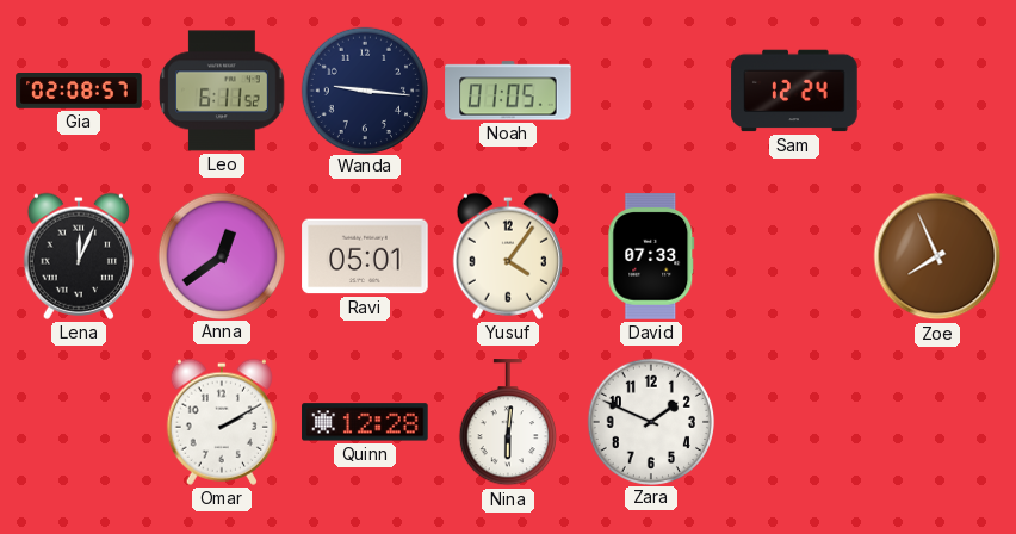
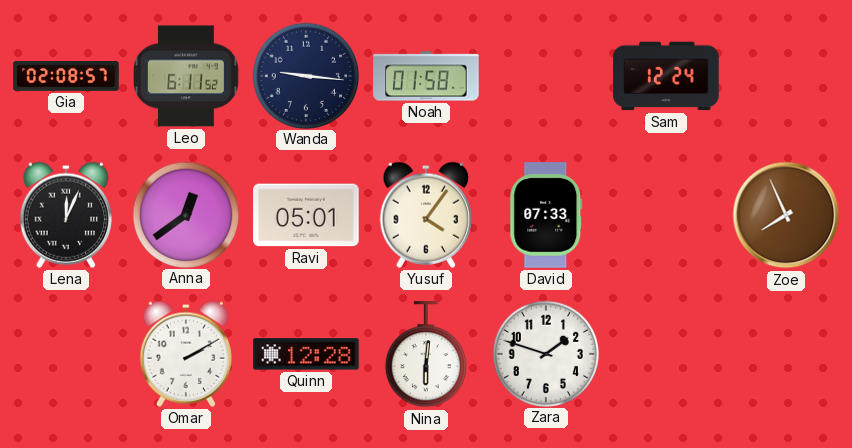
Noah: 01:05 -> 01:58
Zara: 1:49 -> 1:48
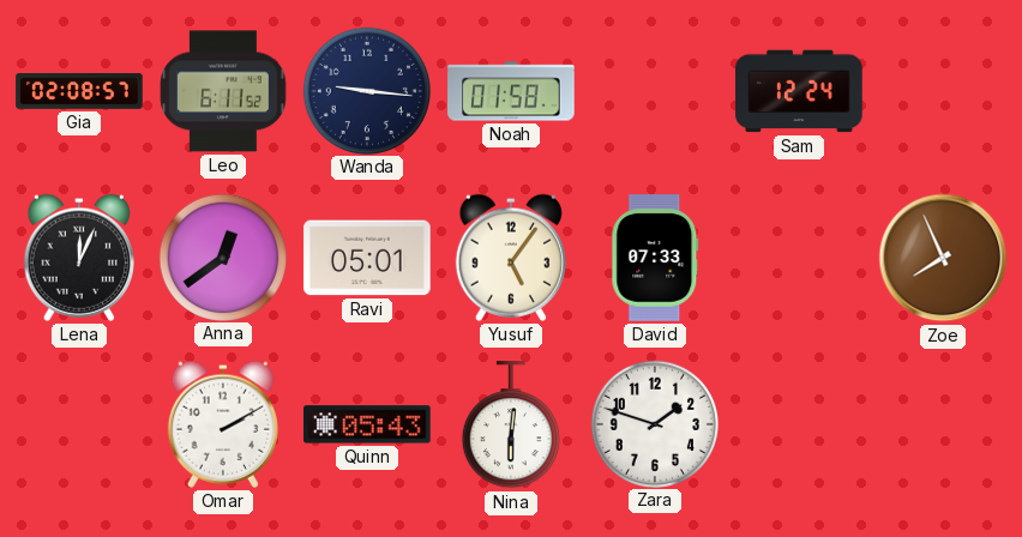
Yusuf: 4:06 -> 5:06
Quinn: 12:28 -> 05:43
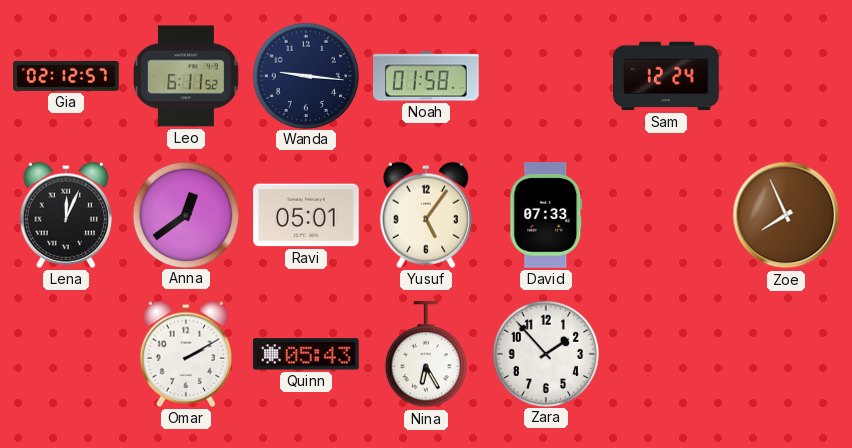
Gia: 02:08 -> 02:12
Nina: 6:01 -> 6:25
Zara: 1:48 -> 1:53
